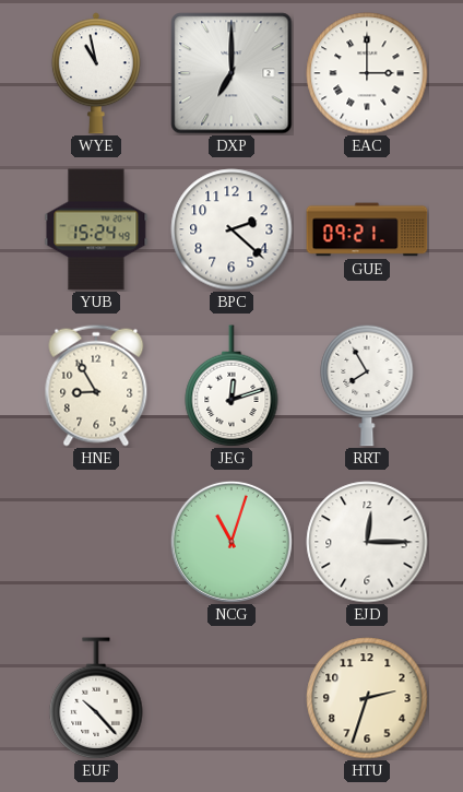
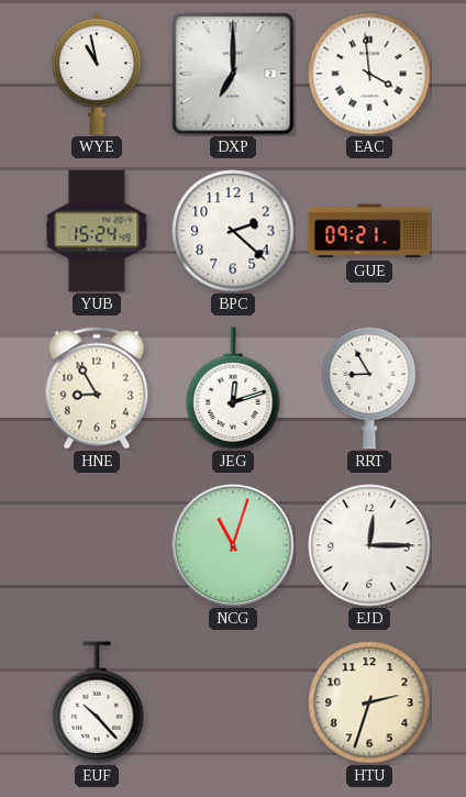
EAC: 3:00 -> 3:59
RRT: 7:55 -> 8:55
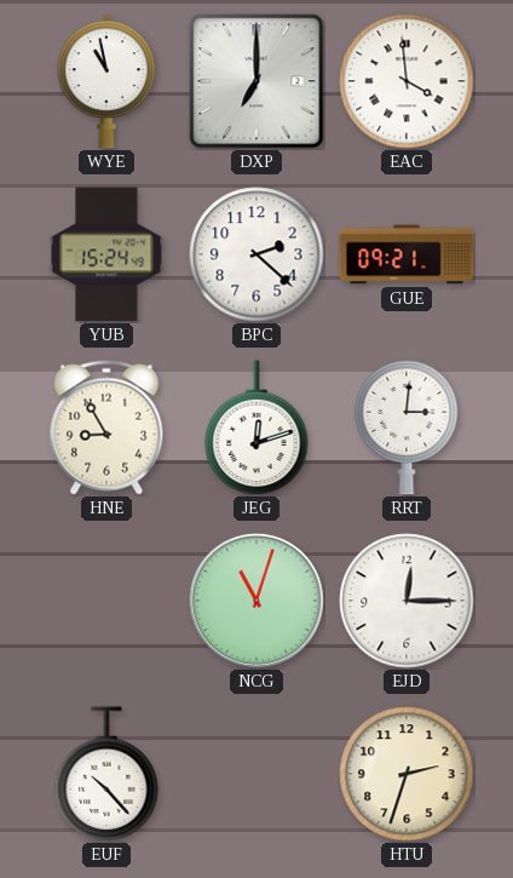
RRT: 8:55 -> 3:01
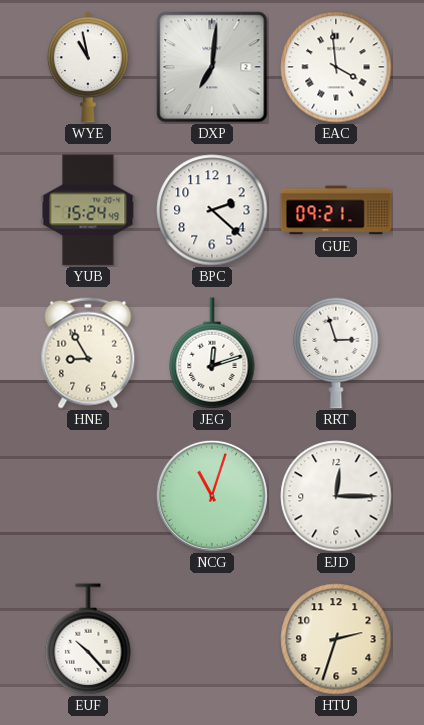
DXP: 7:00 -> 7:01
RRT: 3:01 -> 2:57
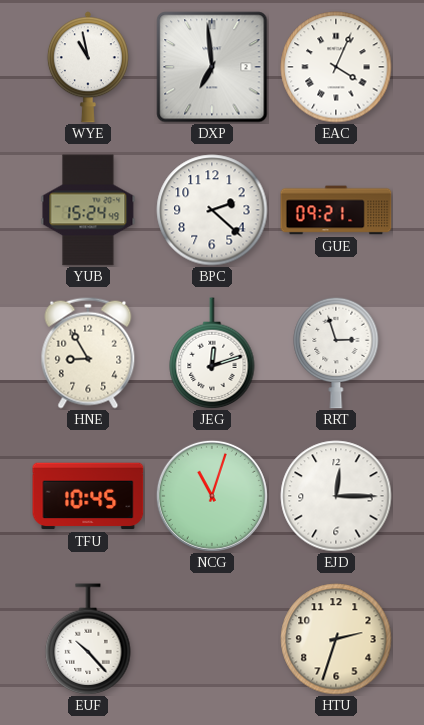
DXP: 7:01 -> 6:59
EAC: 3:59 -> 4:04
TFU: none -> 10:45
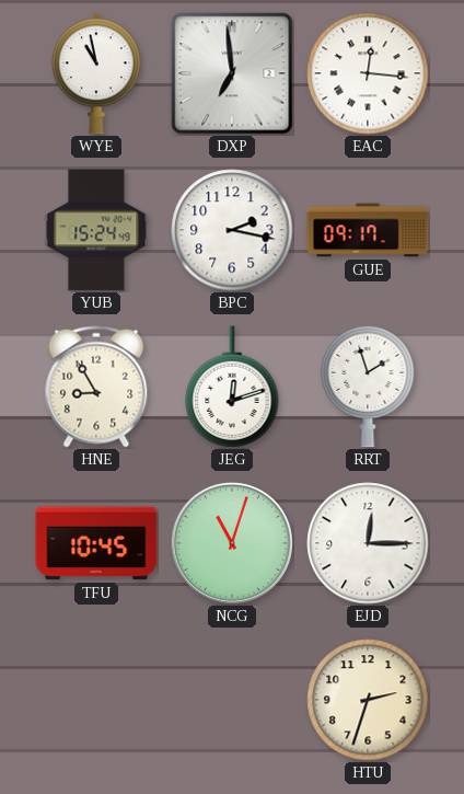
EAC: 4:04 -> 12:16
BPC: 2:22 -> 2:17
GUE: 09:21 -> 09:17
RRT: 2:57 -> 1:57
EUF: 10:23 -> none
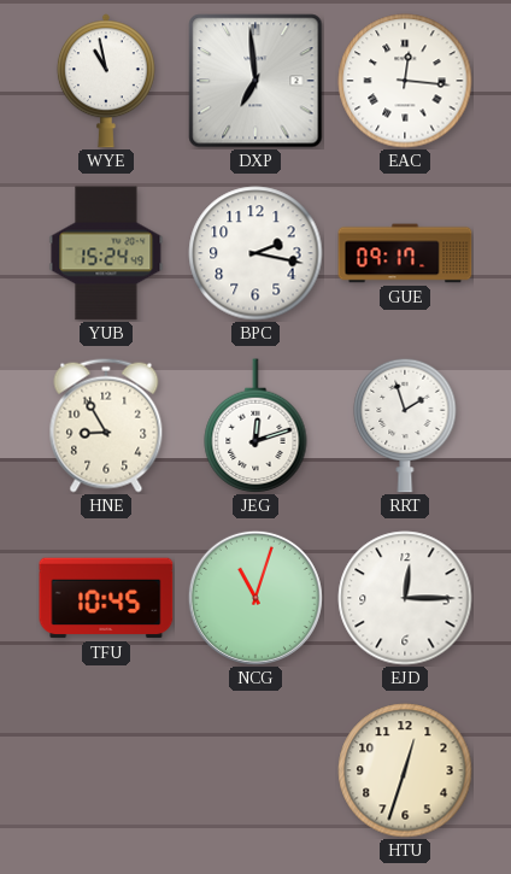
HTU: 2:33 -> 12:33
